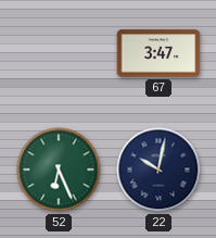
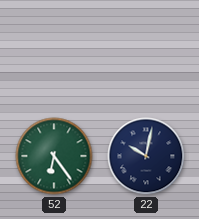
67: 3:47 -> none
52: 6:26 -> 6:24
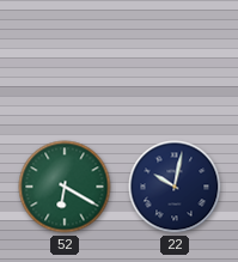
52: 6:24 -> 6:20
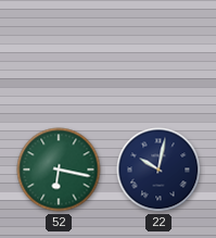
52: 6:20 -> 6:17
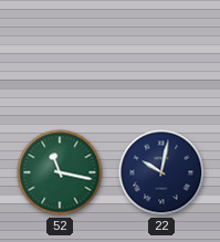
52: 6:17 -> 11:17
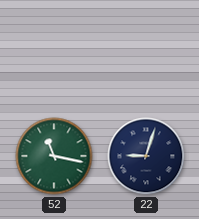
22: 10:02 -> 9:03
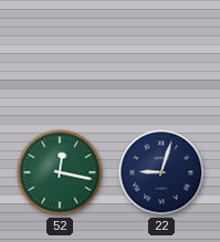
52: 11:17 -> 12:17
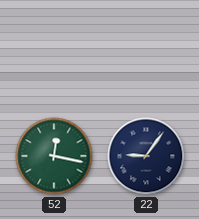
22: 9:03 -> 9:06
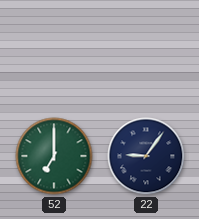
52: 12:17 -> 7:00
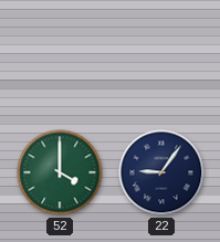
52: 7:00 -> 4:00
